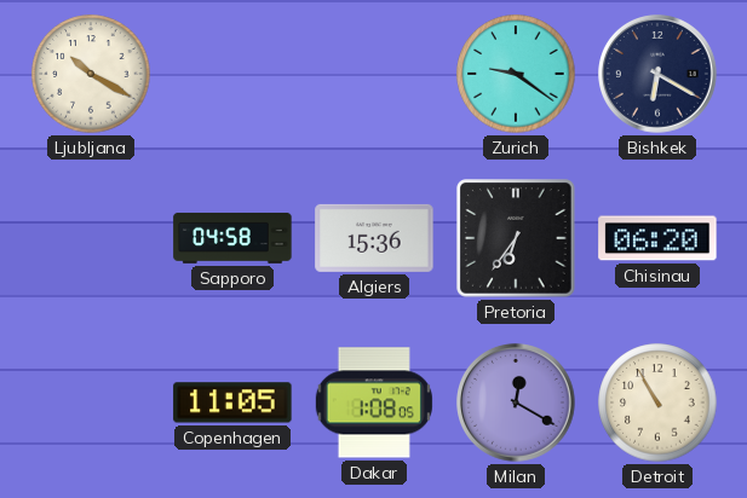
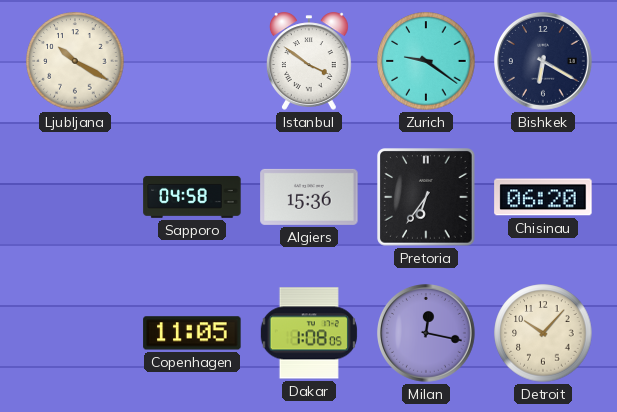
Istanbul: none -> 3:51
Milan: 12:20 -> 12:17
Detroit: 10:55 -> 10:07
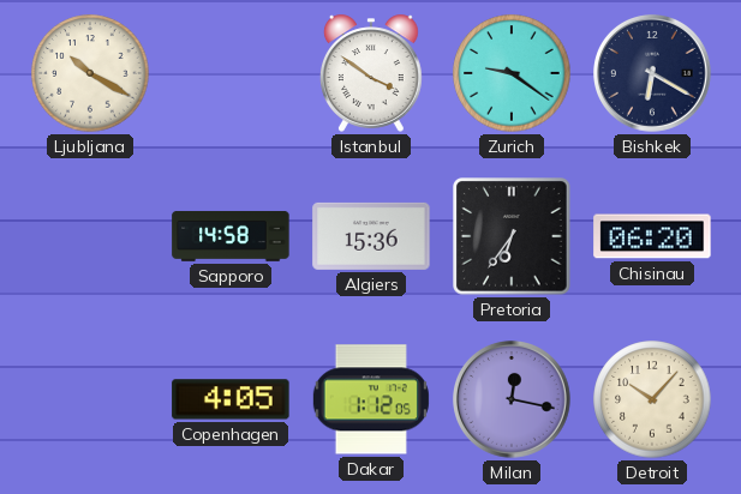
Sapporo: 04:58 -> 14:58
Copenhagen: 11:05 -> 4:05
Dakar: 1:08 -> 1:12
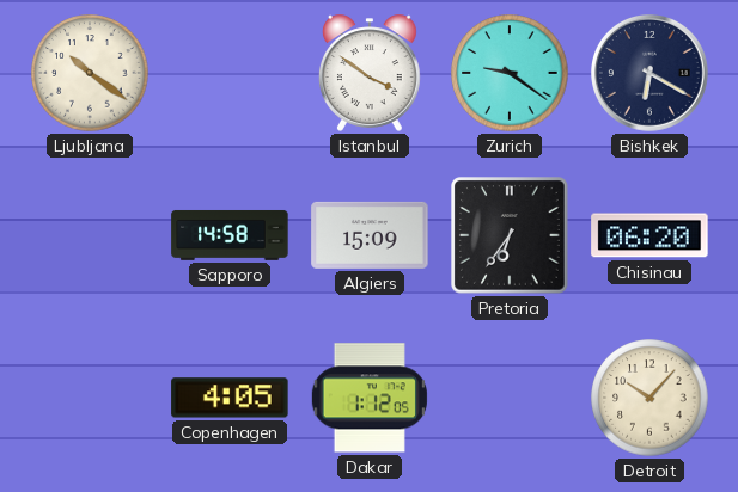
Ljubljana: 10:20 -> 10:21
Algiers: 15:36 -> 15:09
Milan: 12:17 -> none
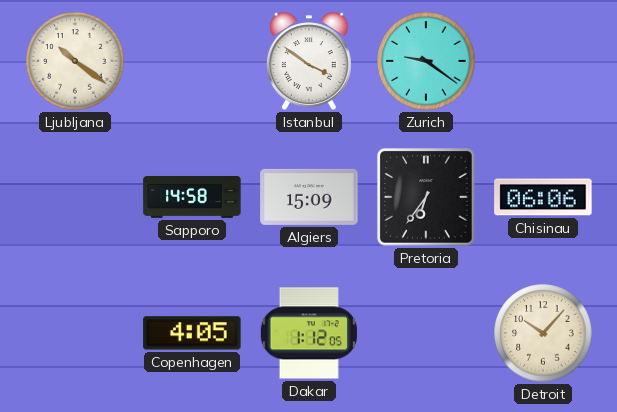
Bishkek: 6:20 -> none
Chisinau: 06:20 -> 06:06
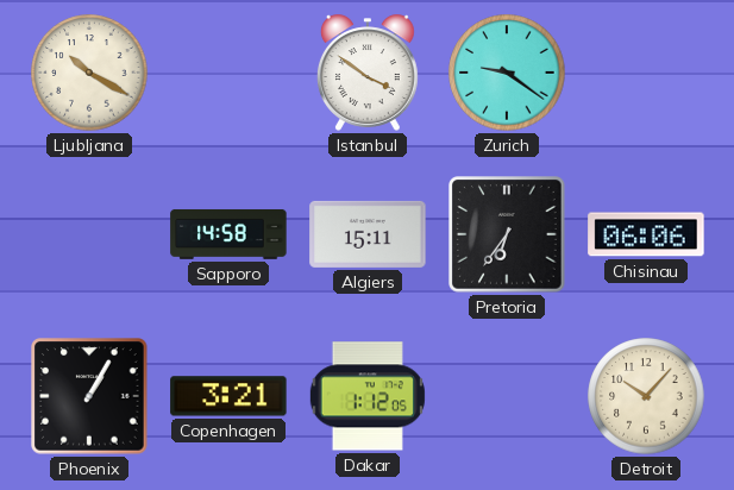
Ljubljana: 10:21 -> 10:20
Algiers: 15:09 -> 15:11
Phoenix: none -> 1:05
Copenhagen: 4:05 -> 3:21
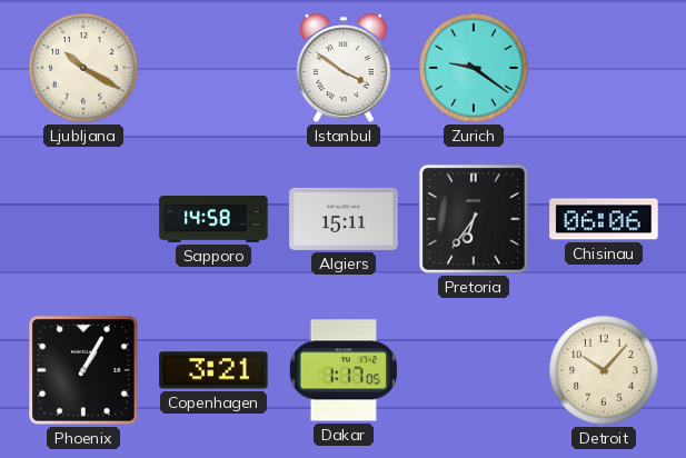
Dakar: 1:12 -> 1:17
